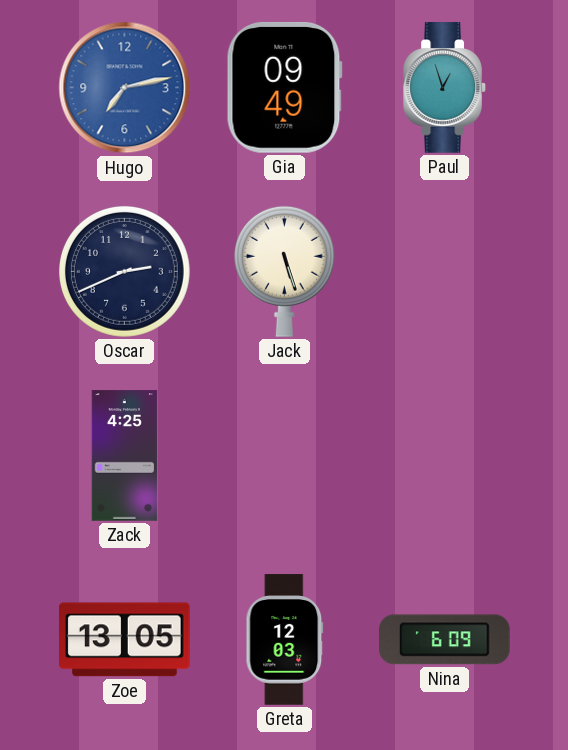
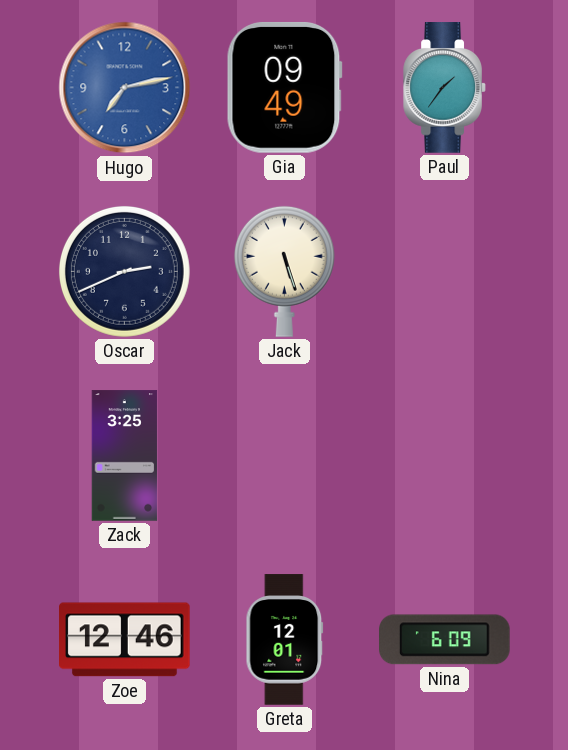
Paul: 12:57 -> 1:36
Zack: 4:25 -> 3:25
Zoe: 13:05 -> 12:46
Greta: 12:03 -> 12:01
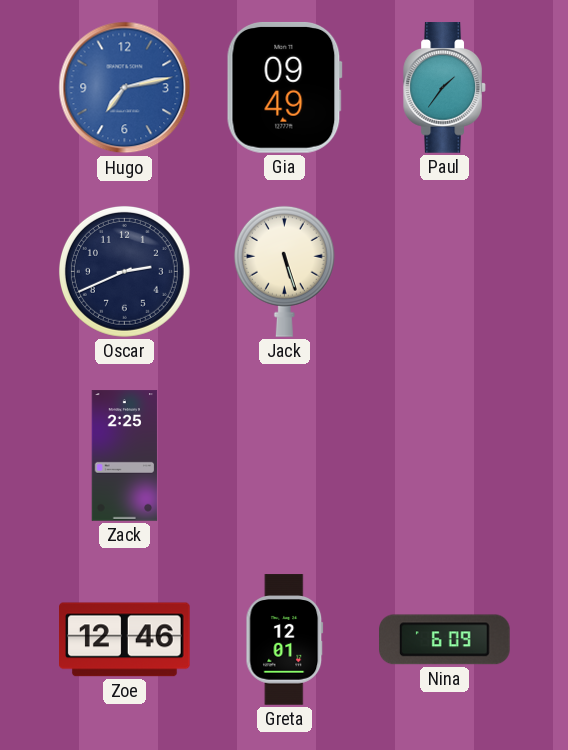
Zack: 3:25 -> 2:25
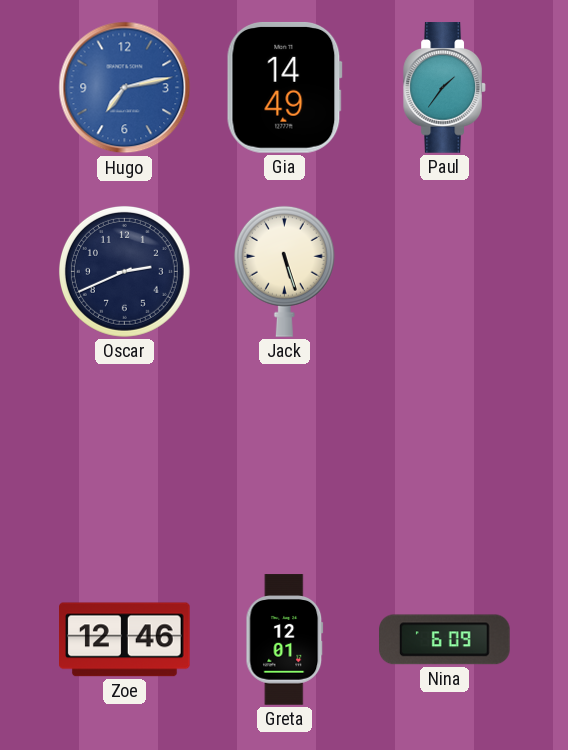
Gia: 09:49 -> 14:49
Zack: 2:25 -> none
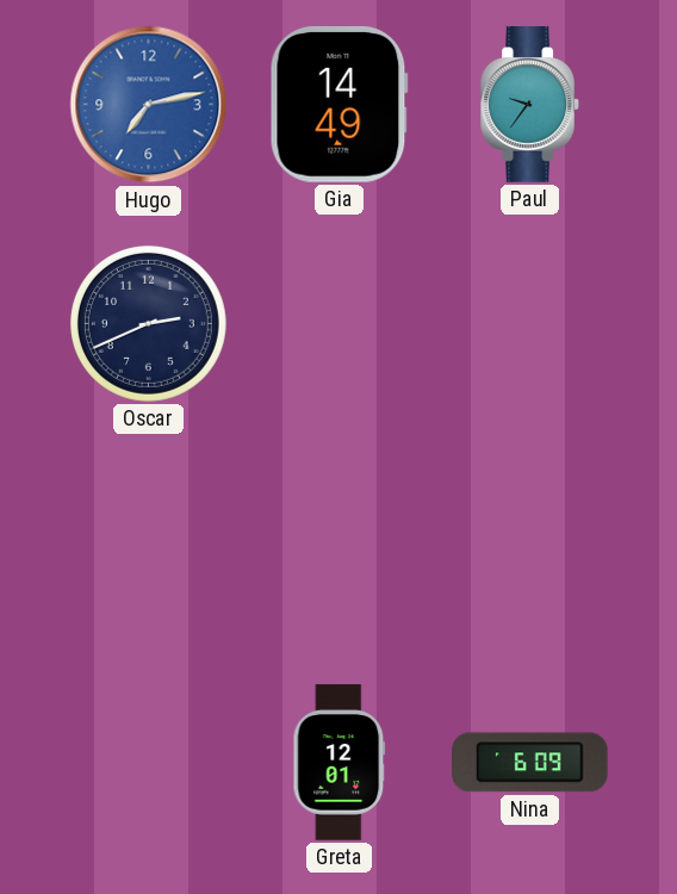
Paul: 1:36 -> 9:36
Jack: 5:27 -> none
Zoe: 12:46 -> none
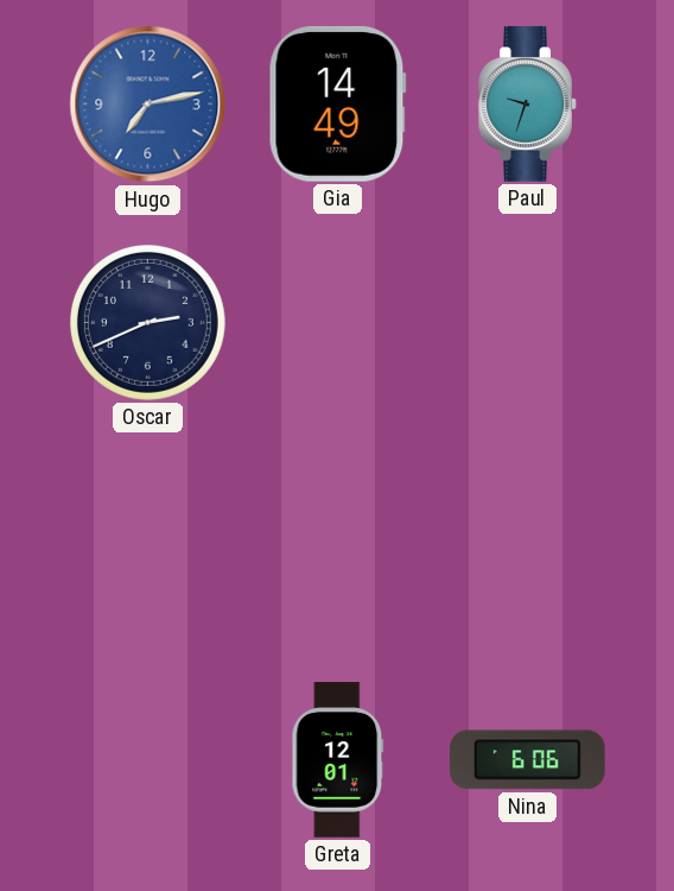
Paul: 9:36 -> 9:33
Nina: 6:09 -> 6:06
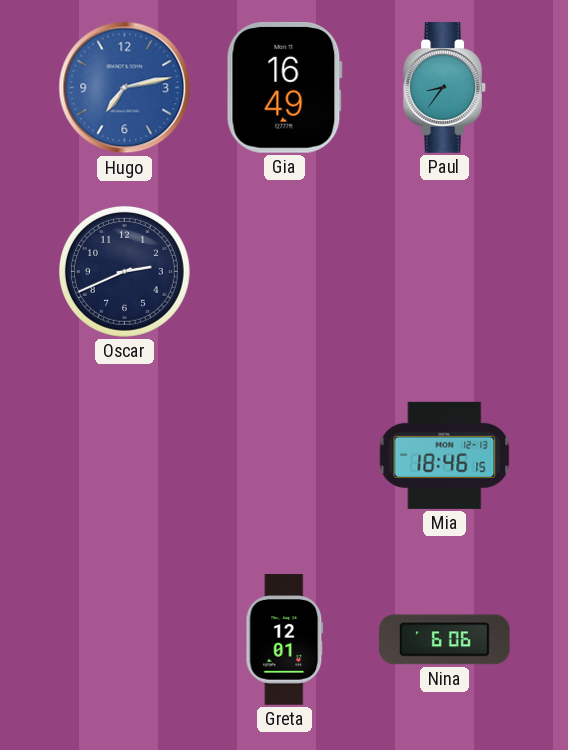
Gia: 14:49 -> 16:49
Paul: 9:33 -> 8:36
Mia: none -> 18:46
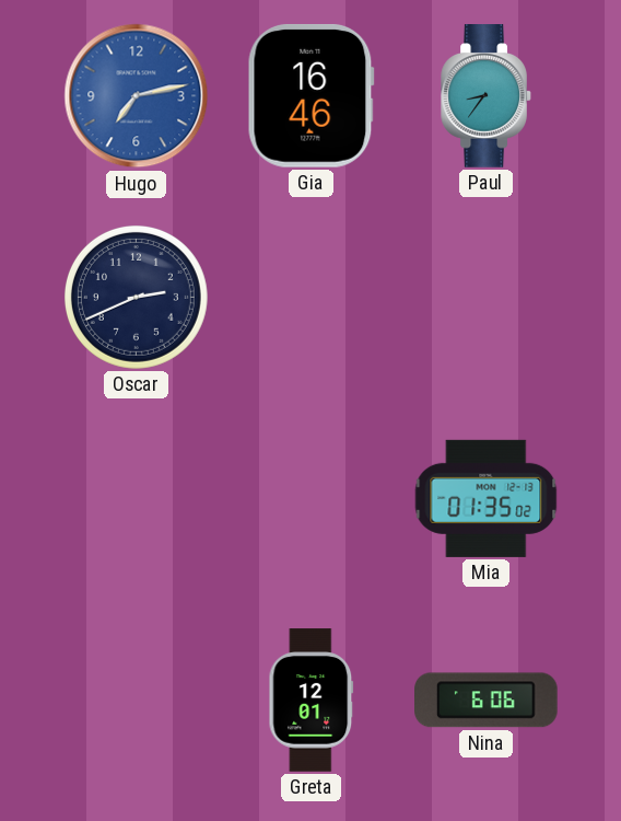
Gia: 16:49 -> 16:46
Mia: 18:46 -> 01:35
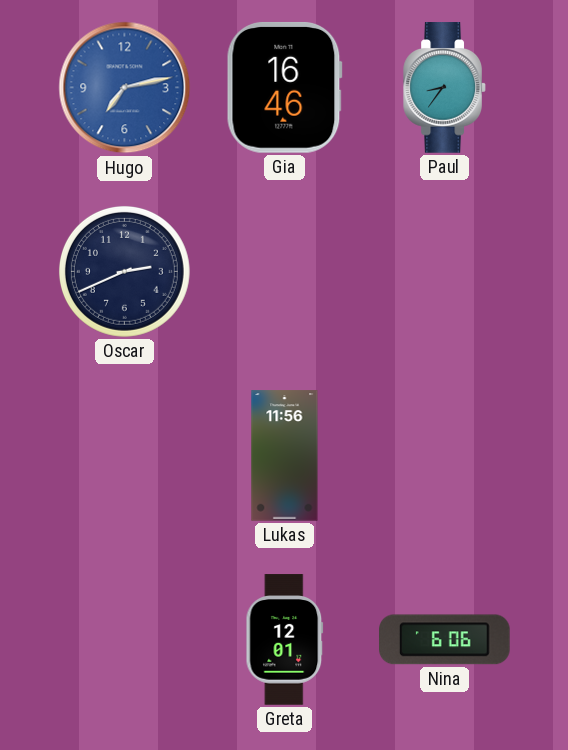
Lukas: none -> 11:56
Mia: 01:35 -> none
